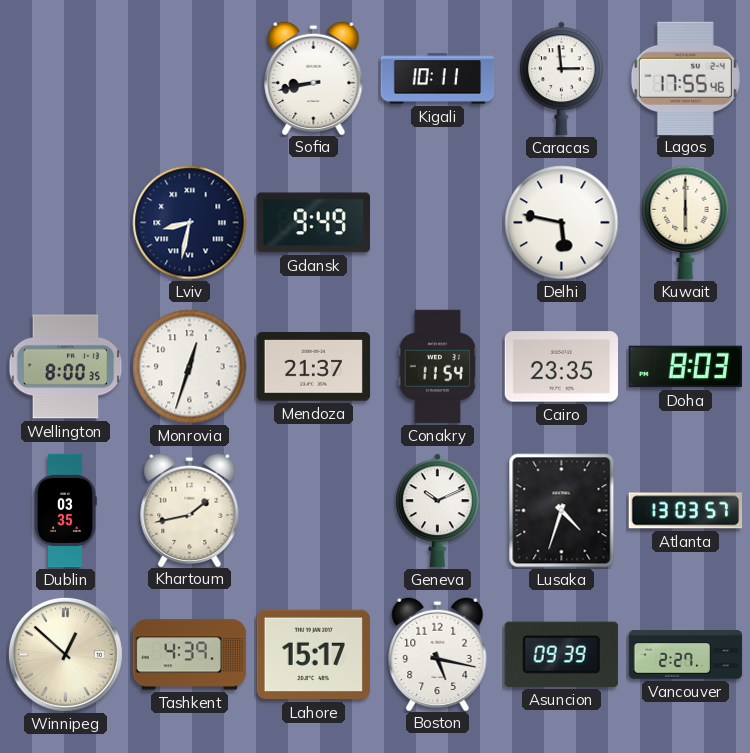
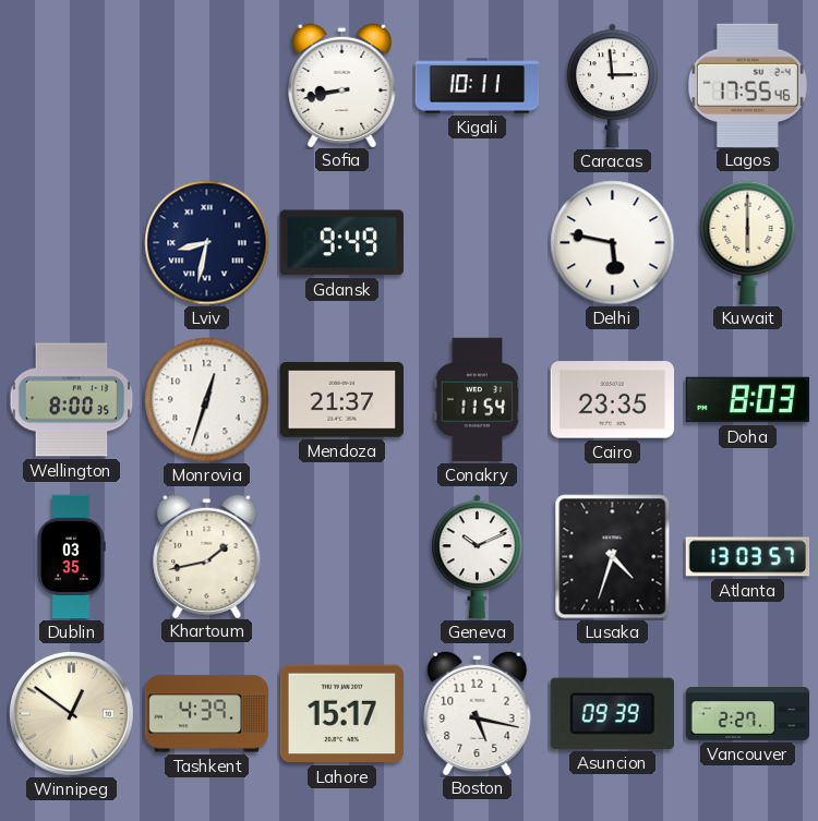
Winnipeg: 12:52 -> 12:51
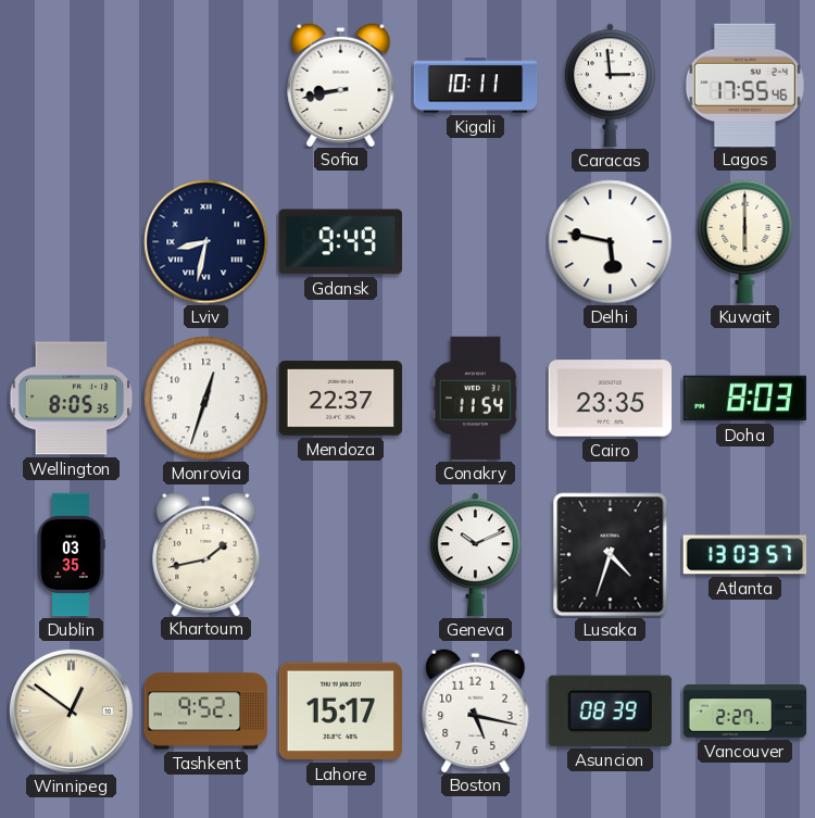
Wellington: 8:00 -> 8:05
Mendoza: 21:37 -> 22:37
Tashkent: 4:39 -> 9:52
Asuncion: 09:39 -> 08:39
